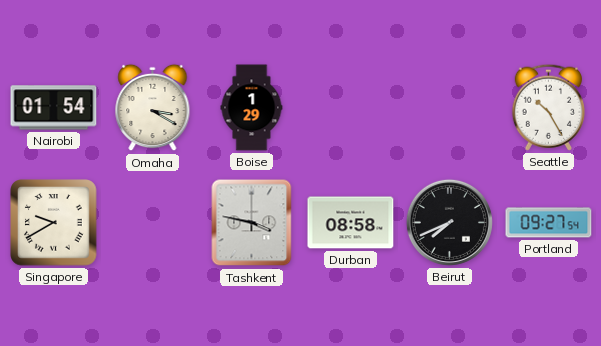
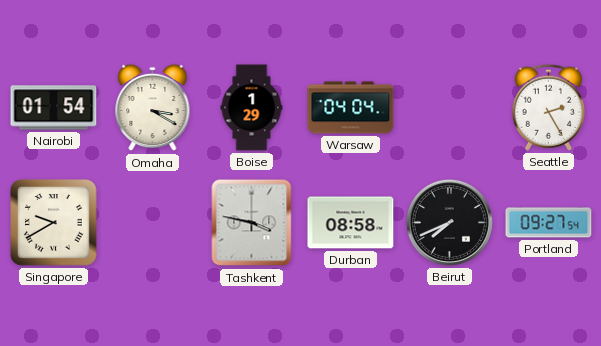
Warsaw: none -> 04:04
Seattle: 10:25 -> 2:25
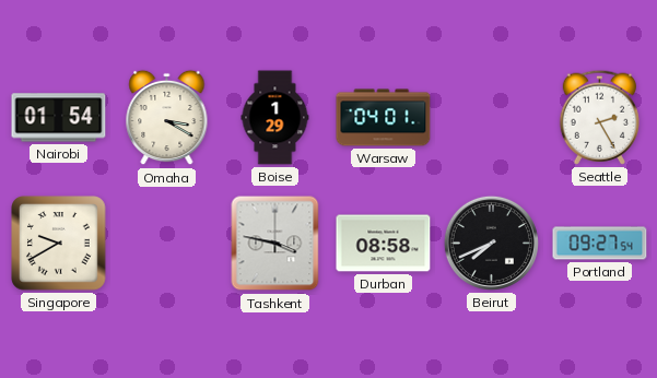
Warsaw: 04:04 -> 04:01
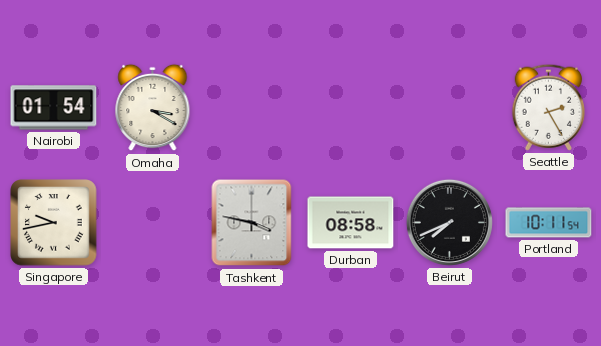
Boise: 1:29 -> none
Warsaw: 04:01 -> none
Singapore: 9:40 -> 9:43
Portland: 09:27 -> 10:11
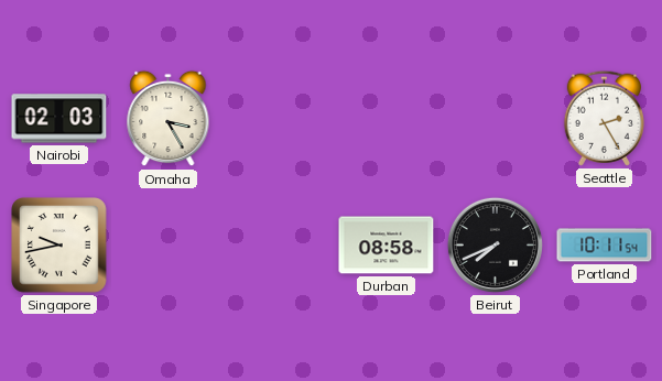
Nairobi: 01:54 -> 02:03
Omaha: 3:20 -> 3:25
Tashkent: 3:47 -> none
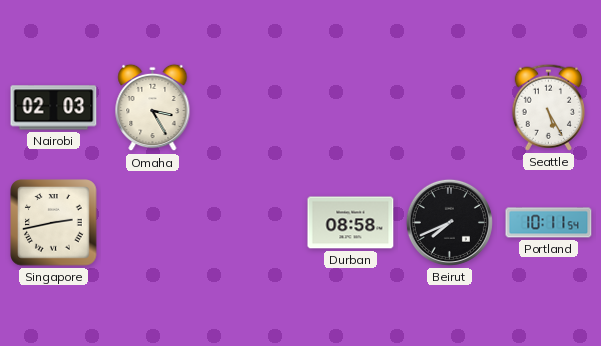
Seattle: 2:25 -> 5:25
Singapore: 9:43 -> 2:43
